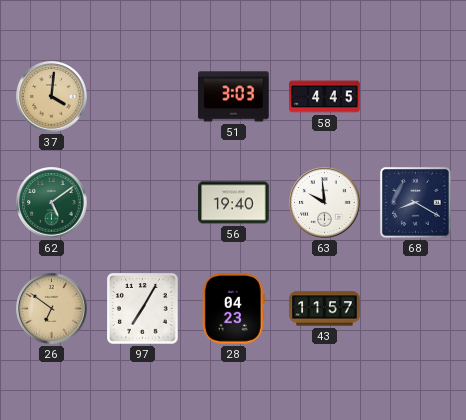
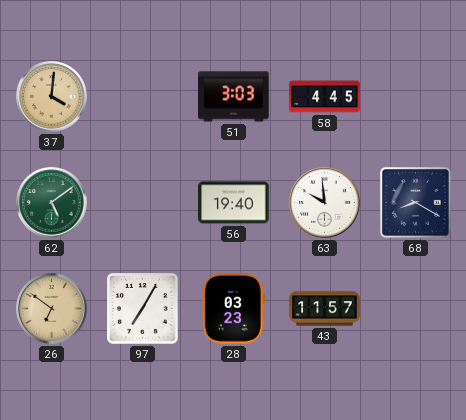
28: 04:23 -> 03:23
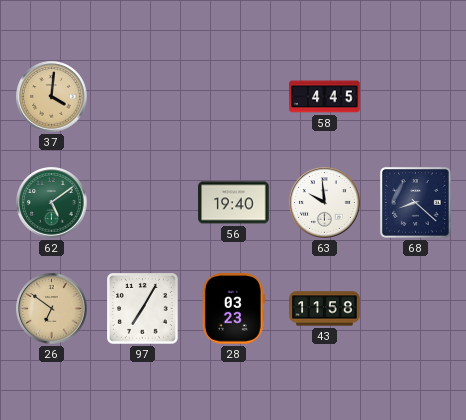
51: 3:03 -> none
68: 8:20 -> 8:22
43: 11:57 -> 11:58
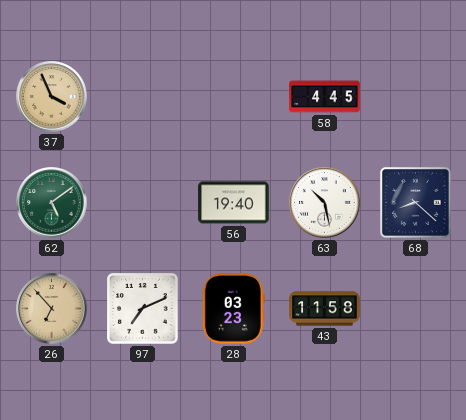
37: 4:01 -> 3:56
63: 9:59 -> 10:28
26: 6:51 -> 6:53
97: 7:05 -> 7:11
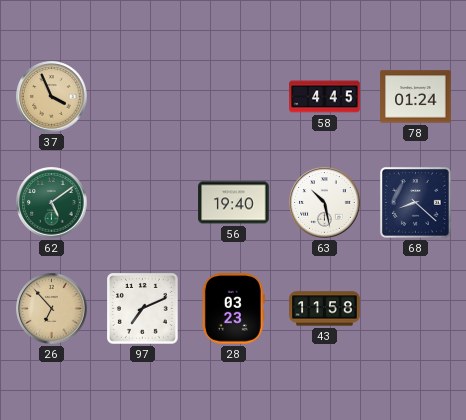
78: none -> 01:24
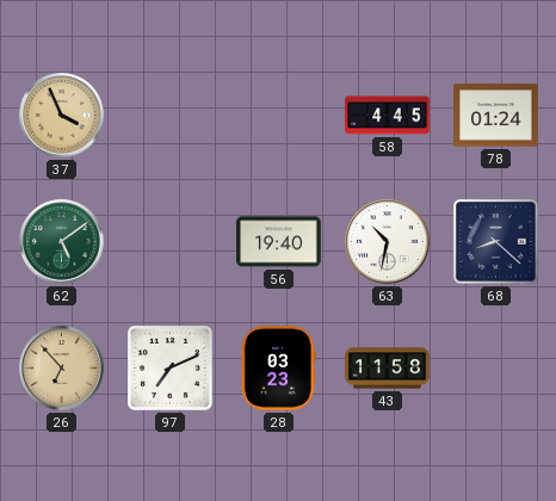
63: 10:28 -> 10:32
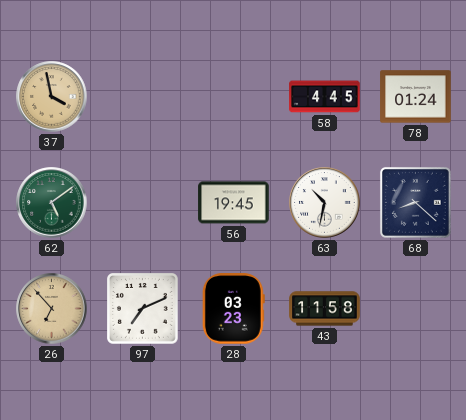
37: 3:56 -> 3:58
56: 19:40 -> 19:45
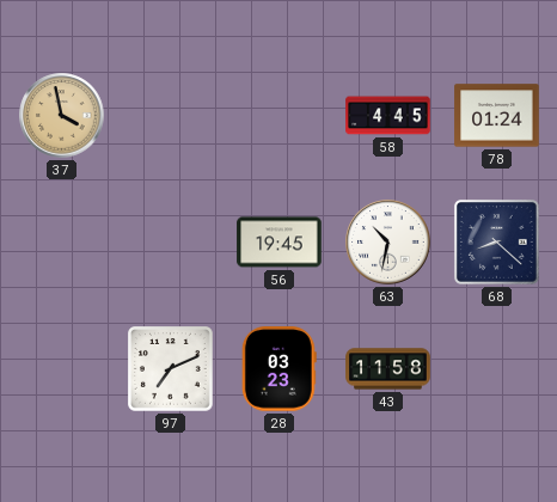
62: 5:09 -> none
26: 6:53 -> none
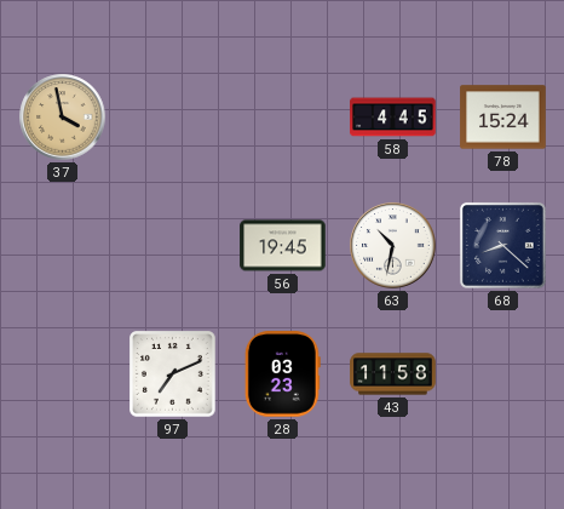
78: 01:24 -> 15:24
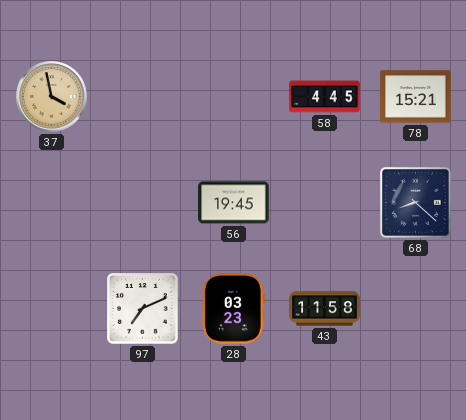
78: 15:24 -> 15:21
63: 10:32 -> none
